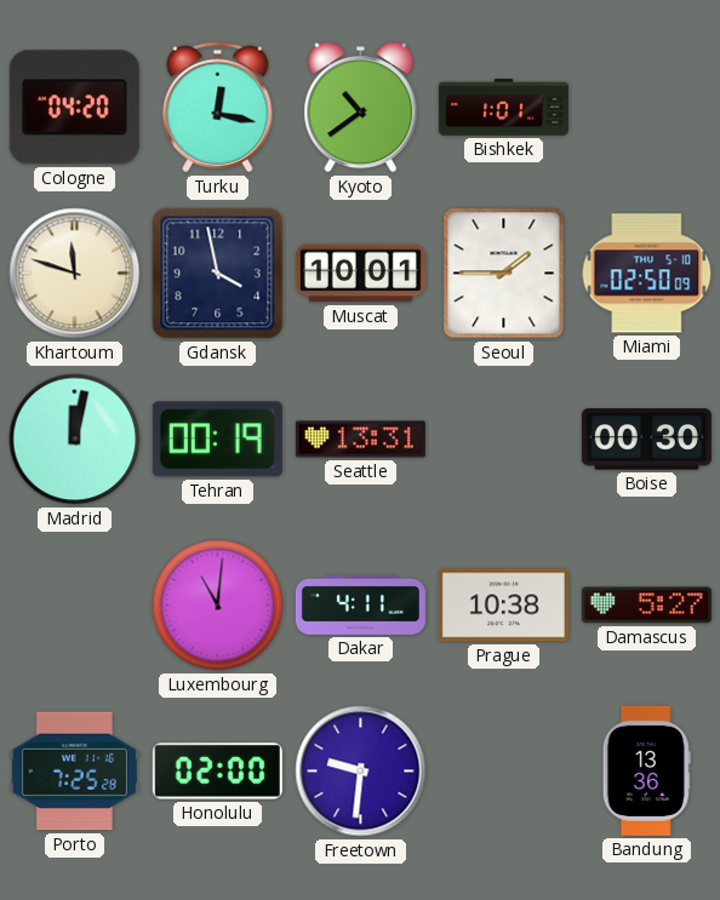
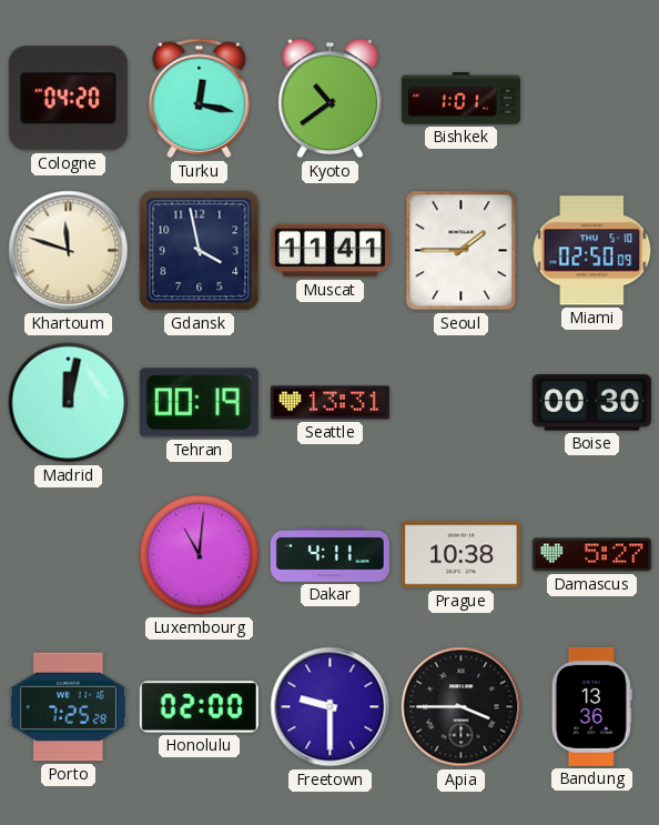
Muscat: 10:01 -> 11:41
Freetown: 9:31 -> 9:30
Apia: none -> 3:45
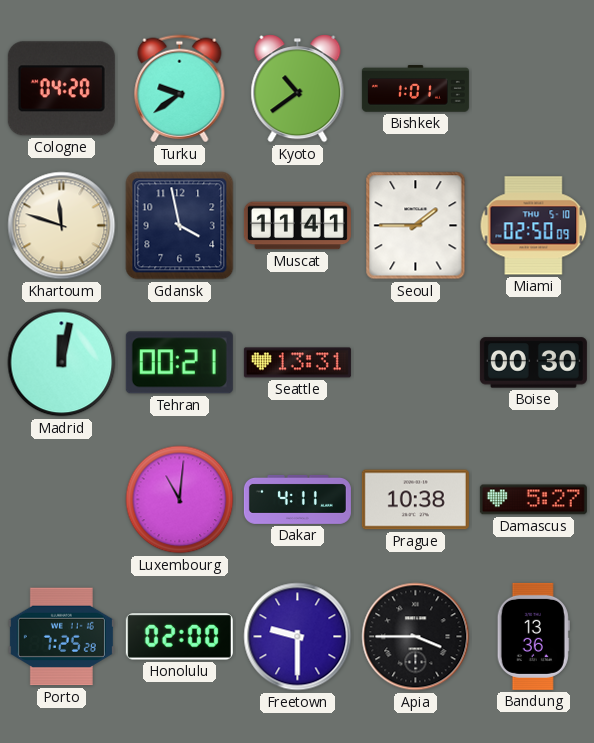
Turku: 12:17 -> 9:39
Tehran: 00:19 -> 00:21
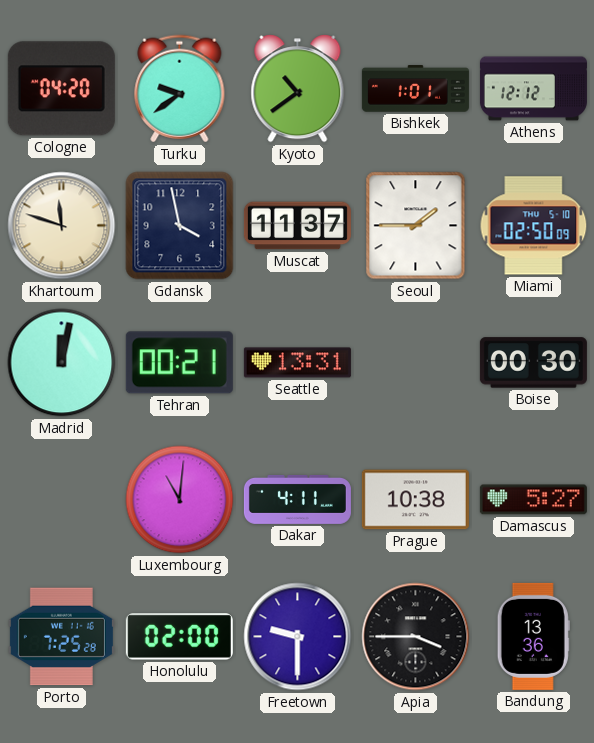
Athens: none -> 12:12
Muscat: 11:41 -> 11:37
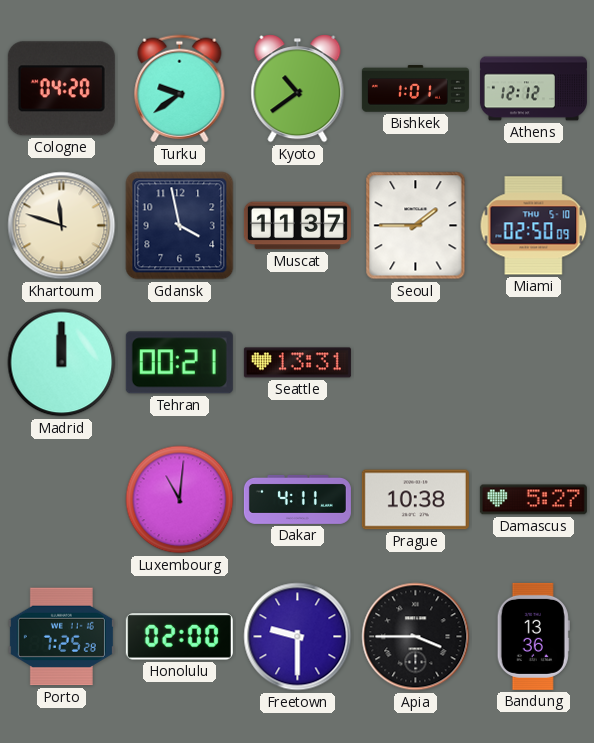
Madrid: 12:02 -> 12:00
Boise: 00:30 -> none
